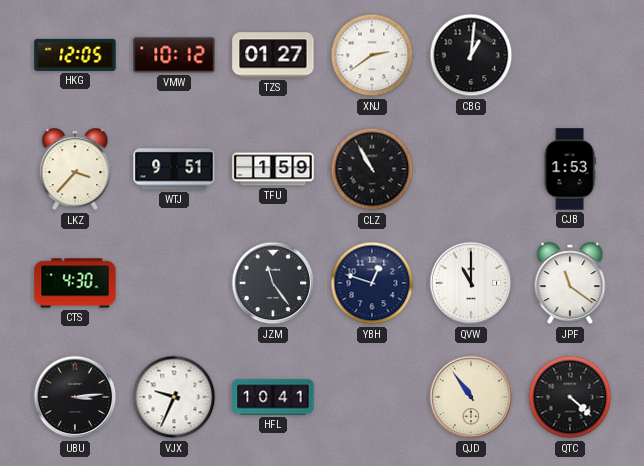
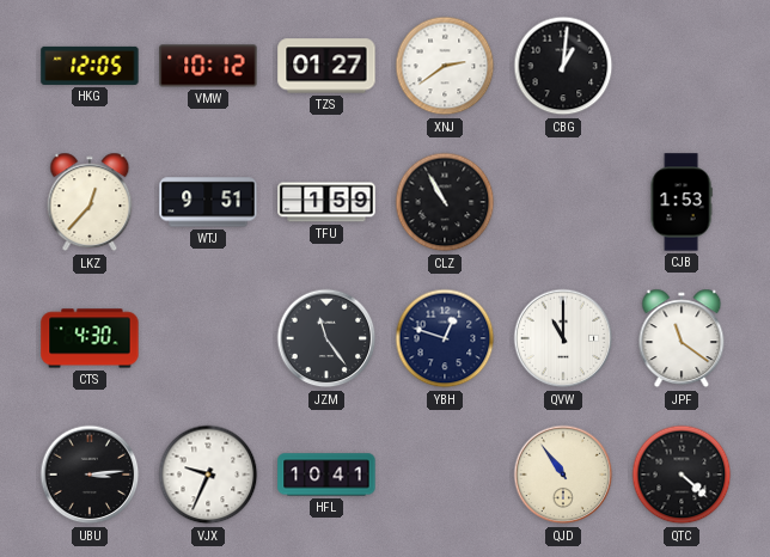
LKZ: 3:37 -> 12:37
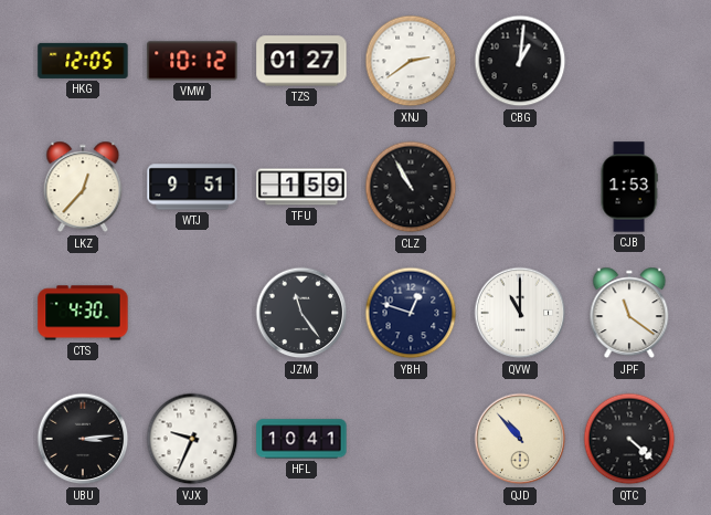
QJD: 10:54 -> 10:53
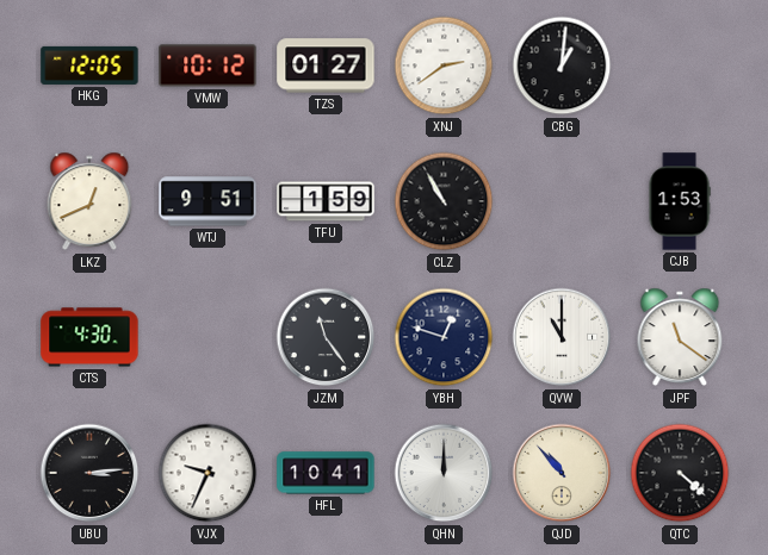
LKZ: 12:37 -> 12:41
QHN: none -> 12:00
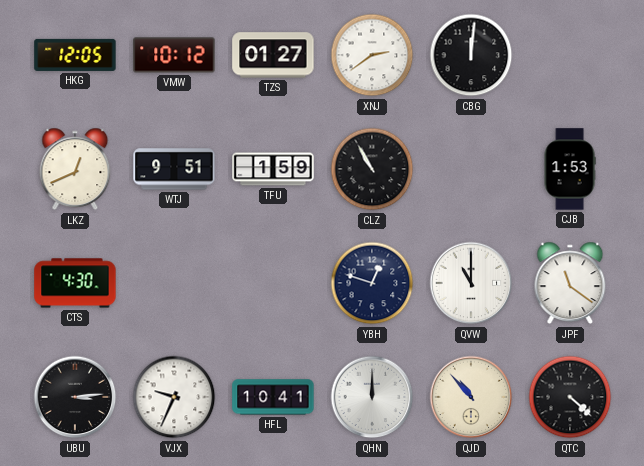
CBG: 1:01 -> 12:01
JZM: 11:24 -> none
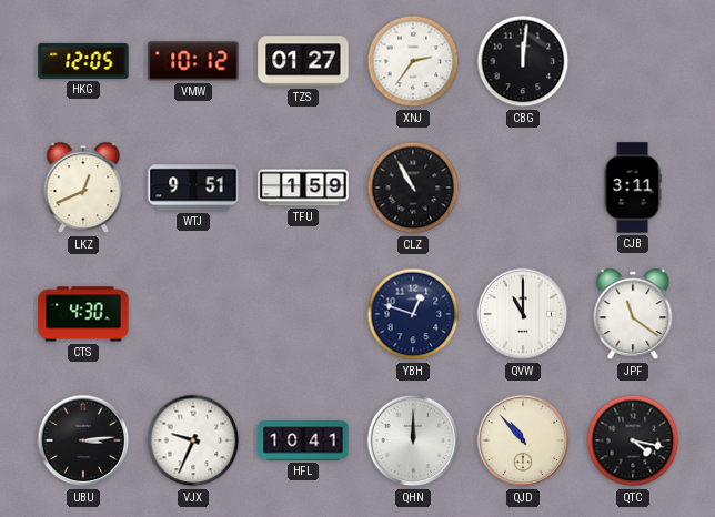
XNJ: 2:39 -> 2:36
CJB: 1:53 -> 3:11
QTC: 4:22 -> 4:17
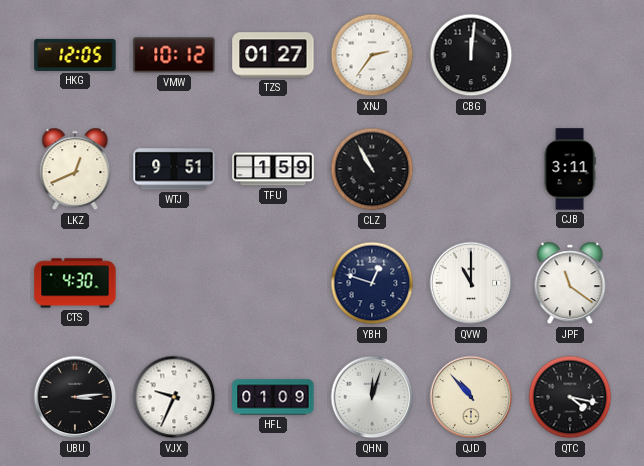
HFL: 10:41 -> 01:09
QHN: 12:00 -> 12:03
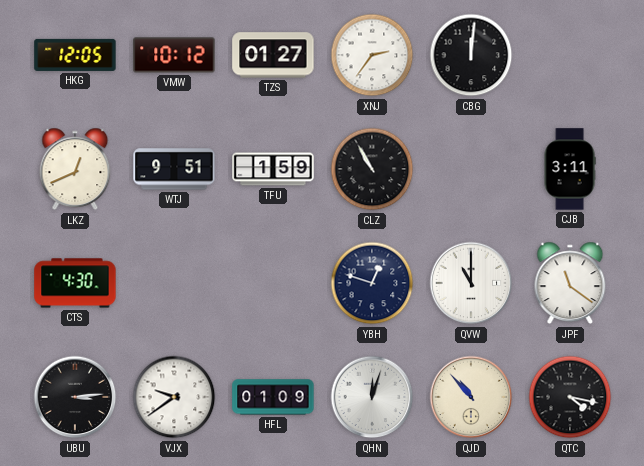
VJX: 9:34 -> 9:39
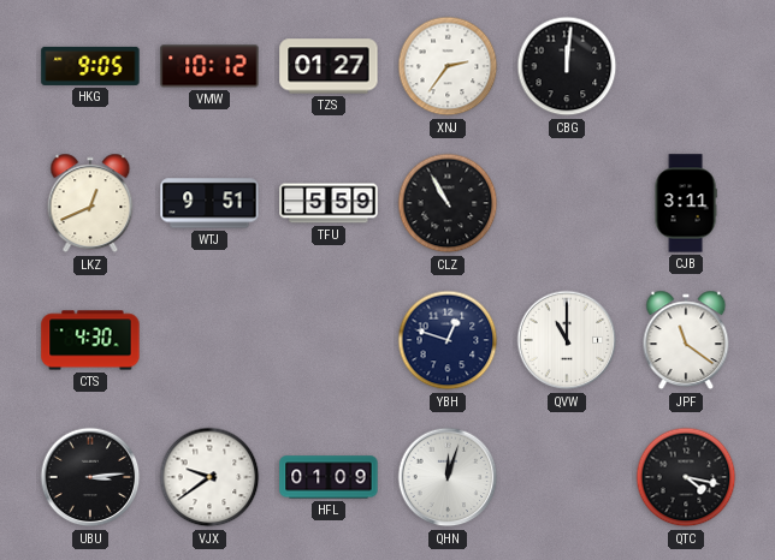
HKG: 12:05 -> 9:05
TFU: 1:59 -> 5:59
QJD: 10:53 -> none
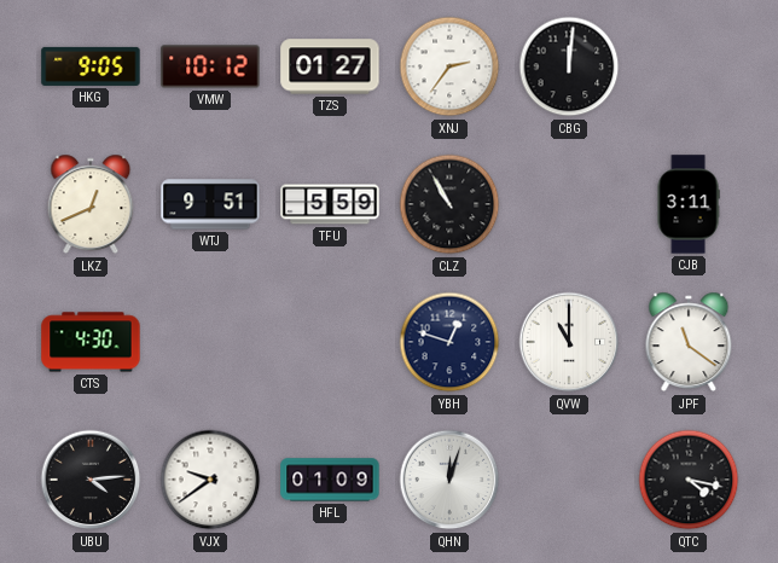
UBU: 3:14 -> 4:14
